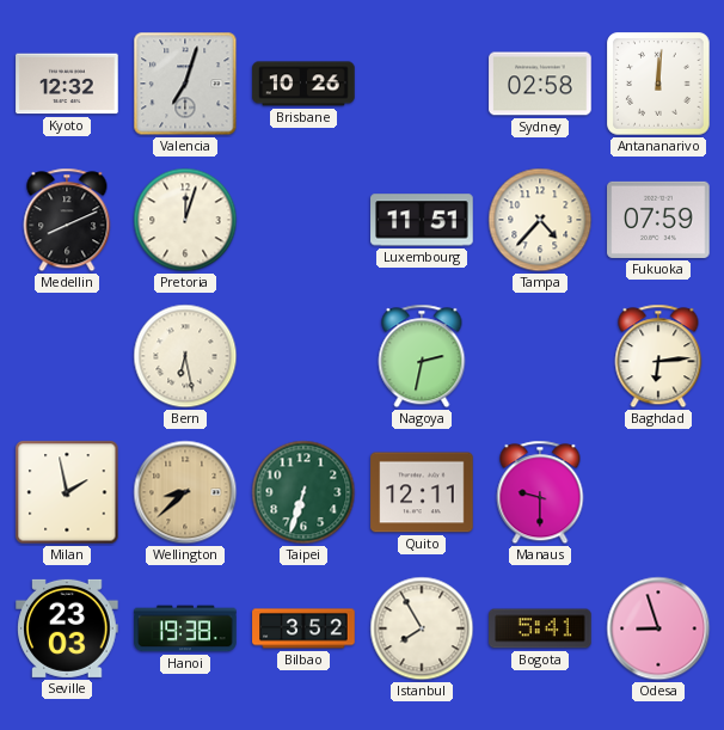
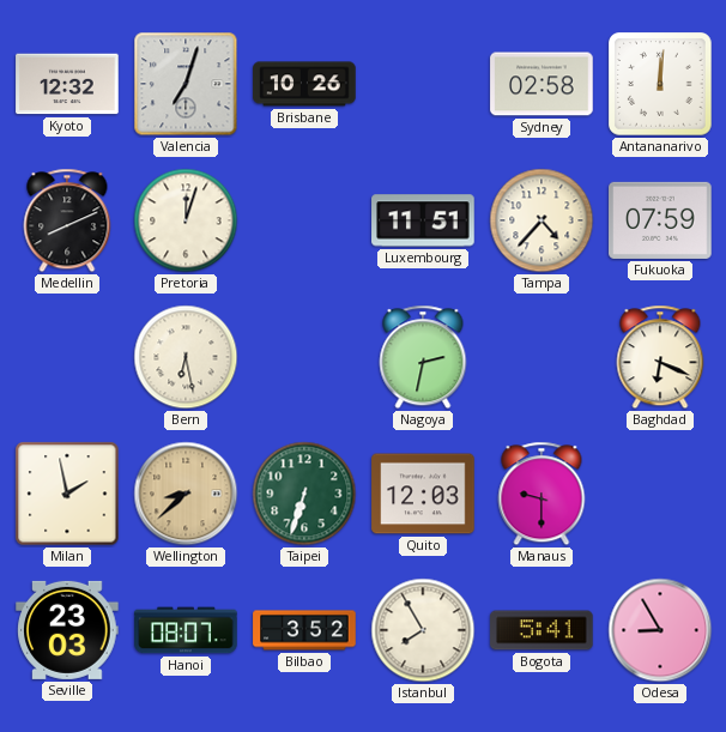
Baghdad: 6:14 -> 6:19
Quito: 12:11 -> 12:03
Hanoi: 19:38 -> 08:07
Odesa: 8:57 -> 8:55
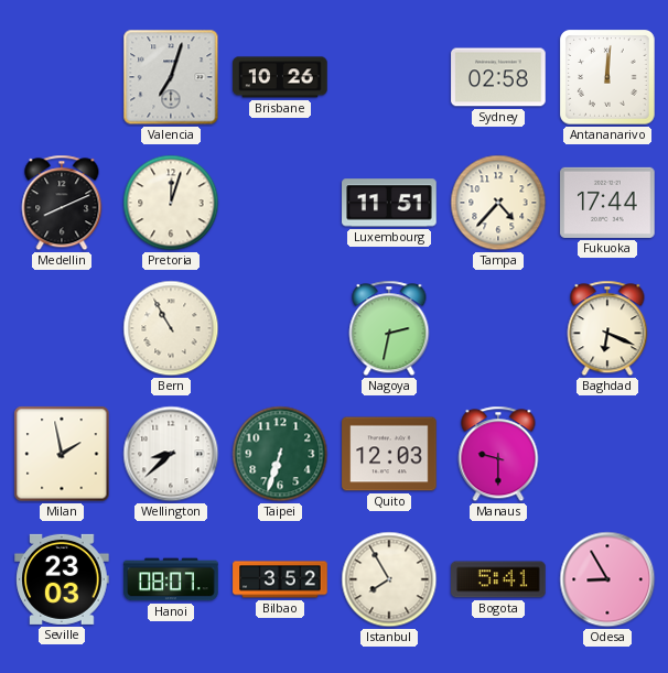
Kyoto: 12:32 -> none
Fukuoka: 07:59 -> 17:44
Bern: 6:28 -> 10:55
Wellington dial: champagne -> white
